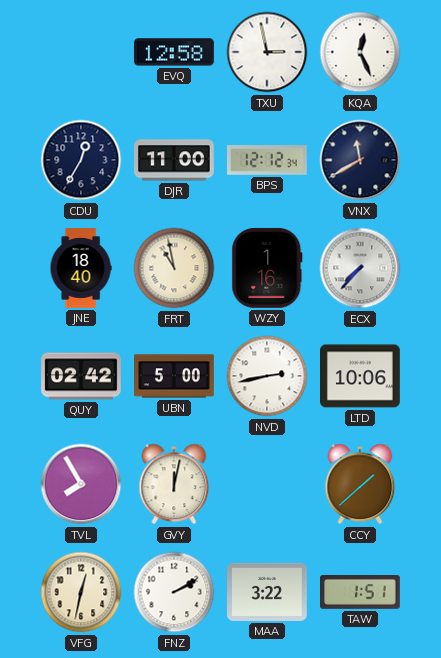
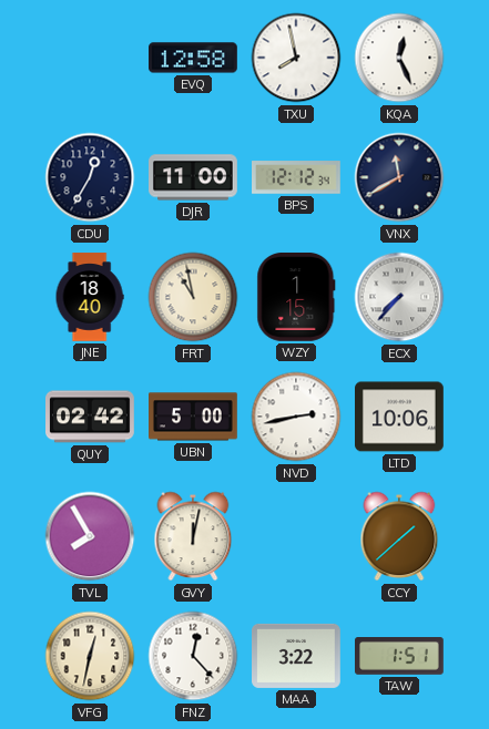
TXU: 2:58 -> 7:58
WZY: 1:16 -> 1:15
FNZ: 2:10 -> 12:23
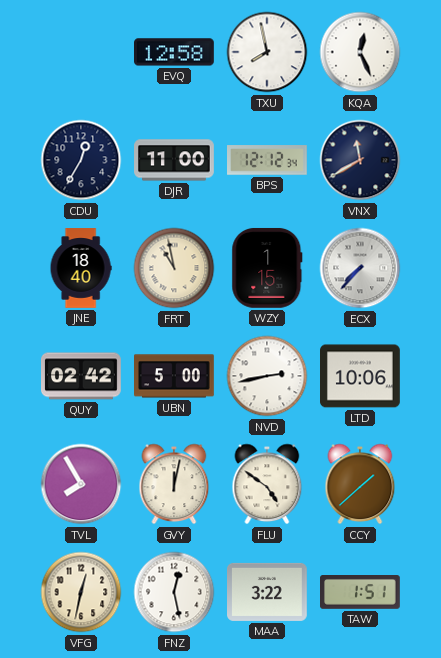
FLU: none -> 4:51
FNZ: 12:23 -> 12:28
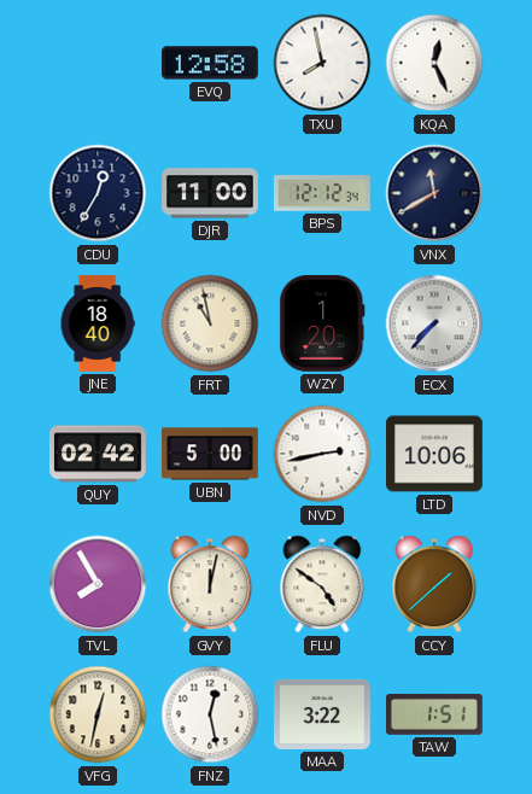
WZY: 1:15 -> 1:20
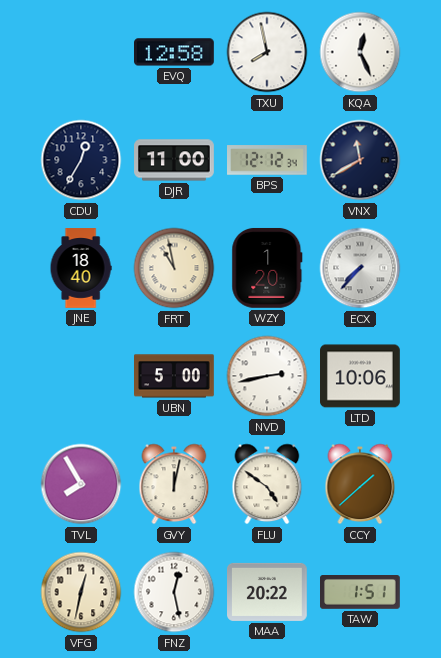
QUY: 02:42 -> none
MAA: 3:22 -> 20:22
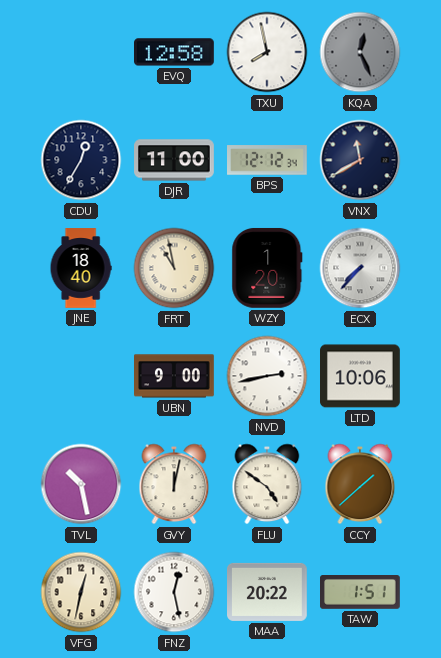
KQA dial: white -> grey
UBN: 5:00 -> 9:00
TVL: 7:55 -> 10:28
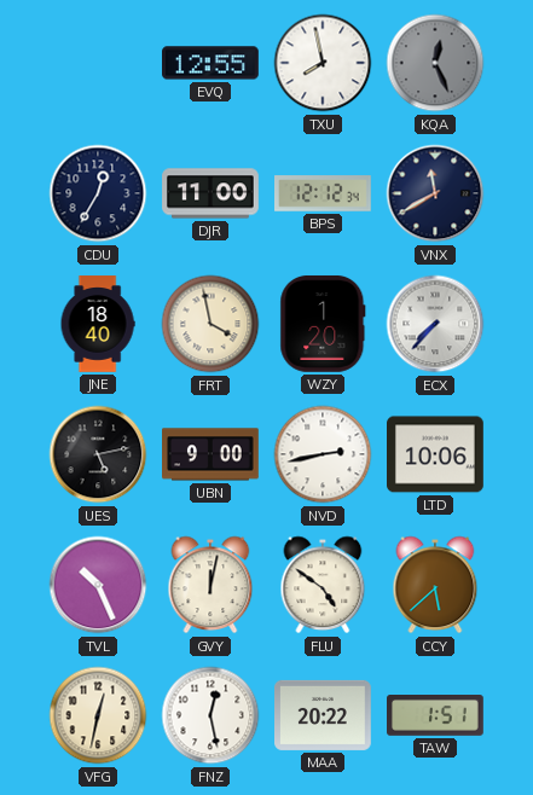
EVQ: 12:58 -> 12:55
FRT: 10:58 -> 3:58
UES: none -> 5:13
TVL: 10:28 -> 10:26
CCY: 1:38 -> 5:38
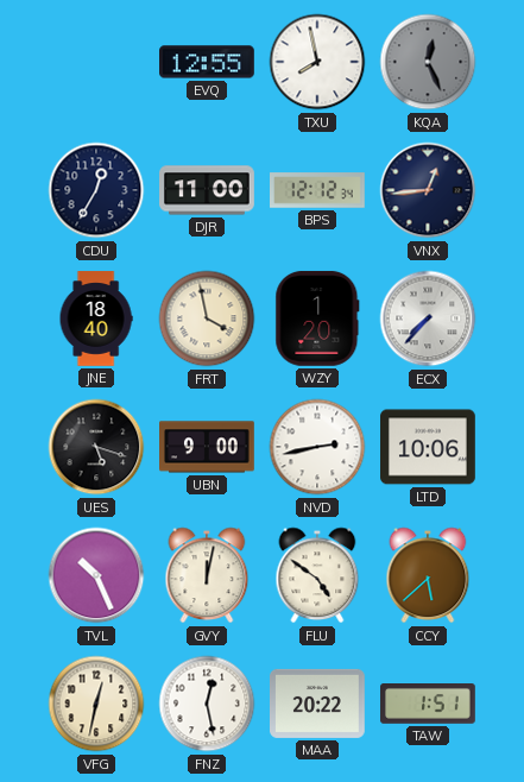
VNX: 11:40 -> 12:44
UES: 5:13 -> 5:18
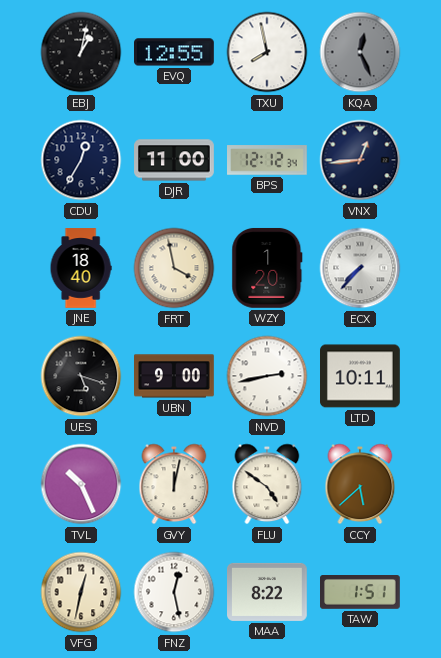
EBJ: none -> 1:02
LTD: 10:06 -> 10:11
MAA: 20:22 -> 8:22
